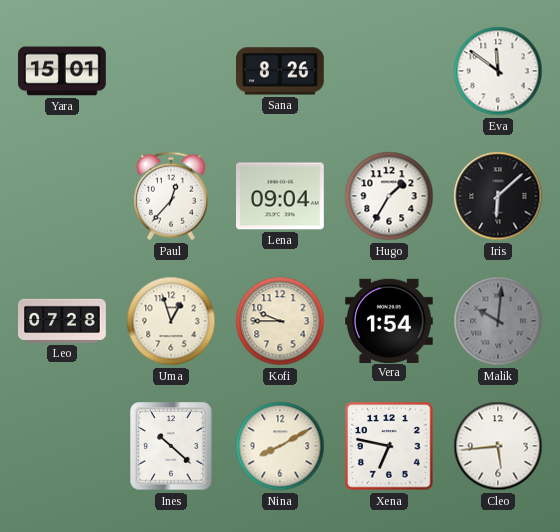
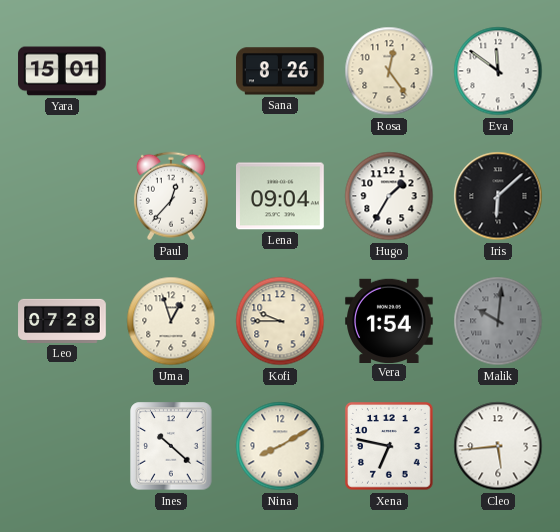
Rosa: none -> 12:24
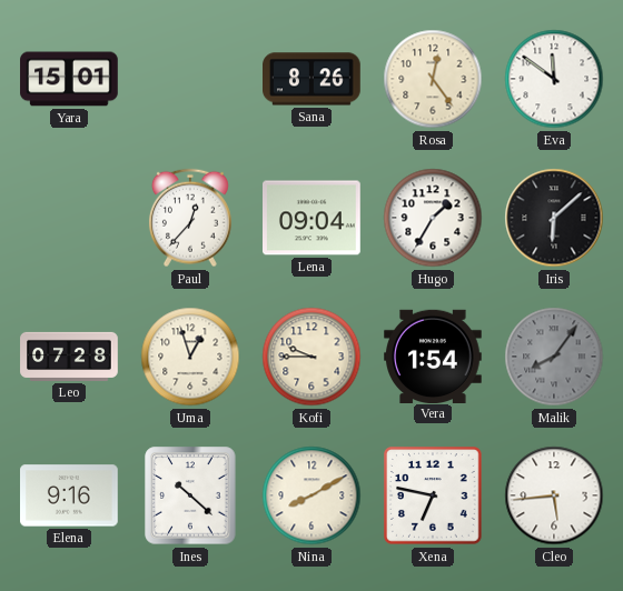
Malik: 10:01 -> 8:06
Elena: none -> 9:16
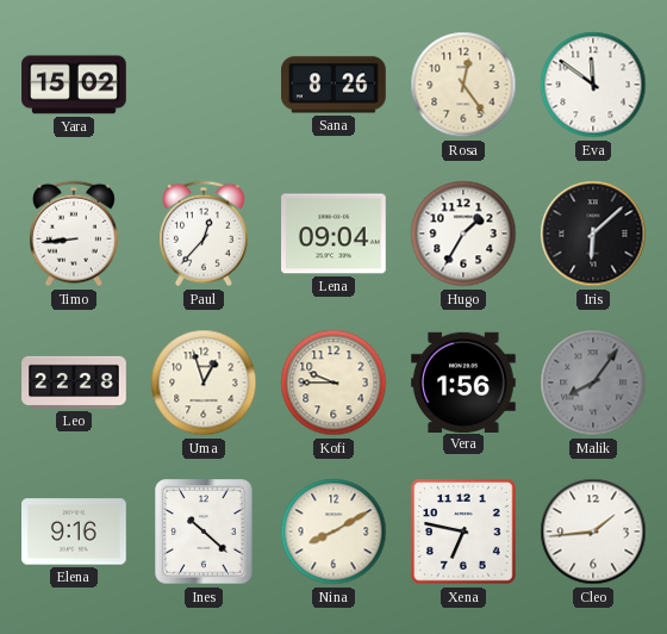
Yara: 15:01 -> 15:02
Timo: none -> 8:44
Leo: 07:28 -> 22:28
Vera: 1:54 -> 1:56
Cleo: 5:44 -> 1:44
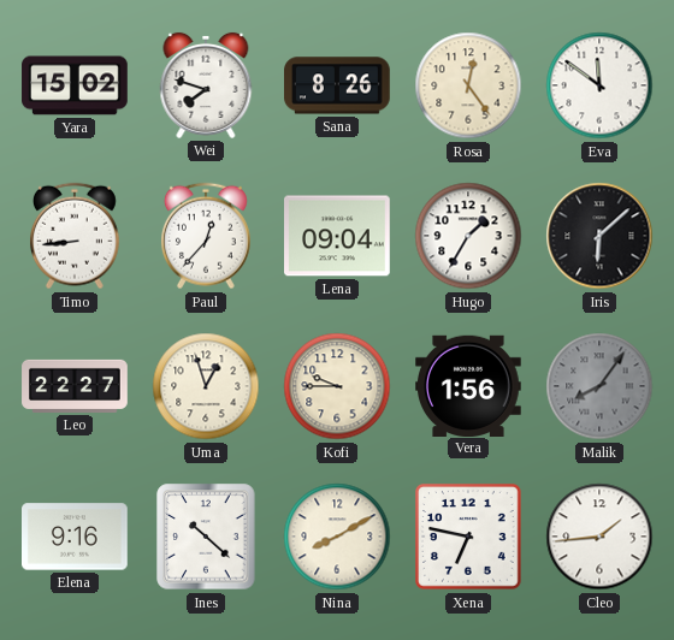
Wei: none -> 7:48
Leo: 22:28 -> 22:27
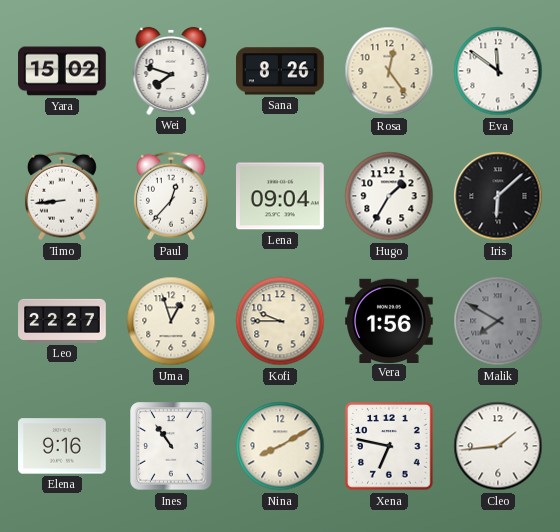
Malik: 8:06 -> 7:50
Ines: 10:22 -> 10:54
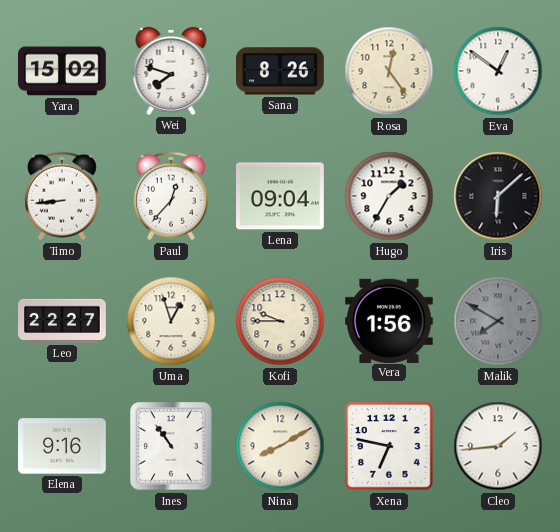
Eva: 11:51 -> 12:51
